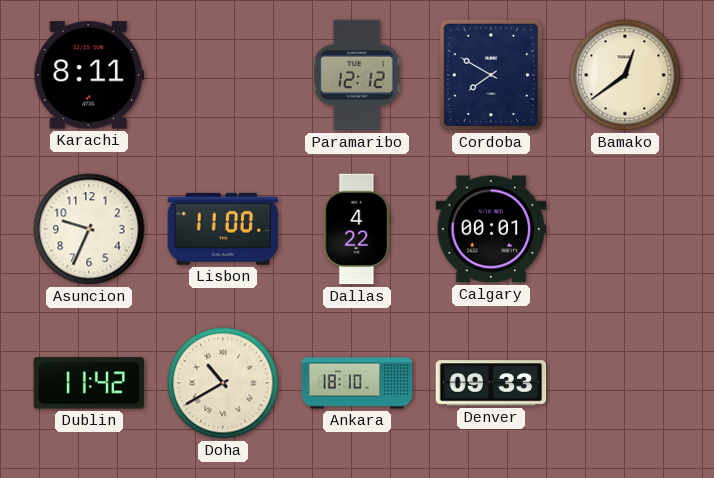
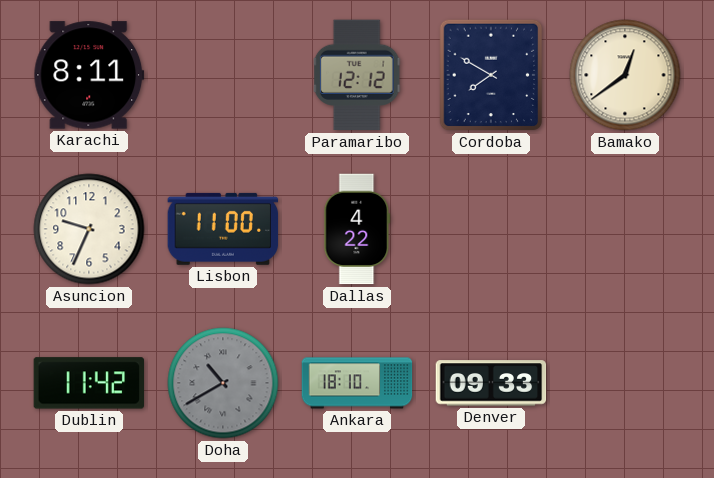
Calgary: 00:01 -> none
Doha dial: cream -> grey
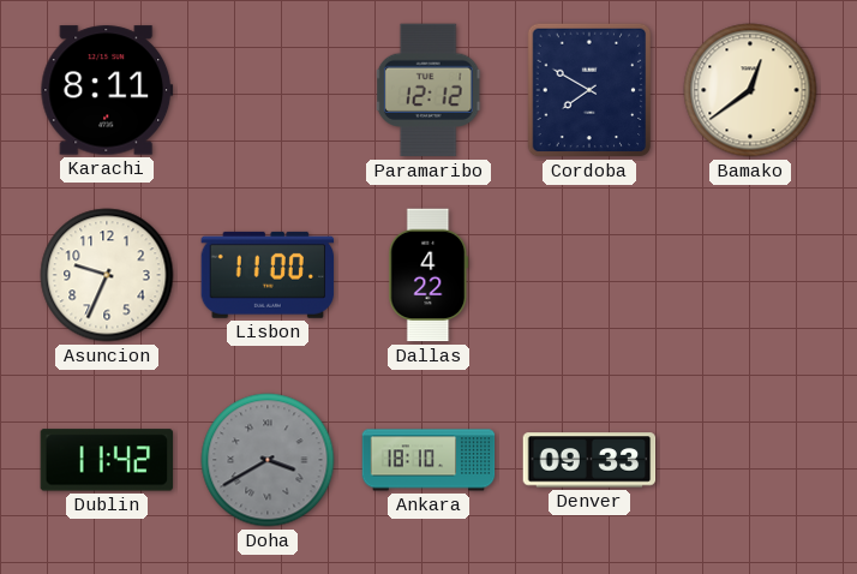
Doha: 10:40 -> 3:40
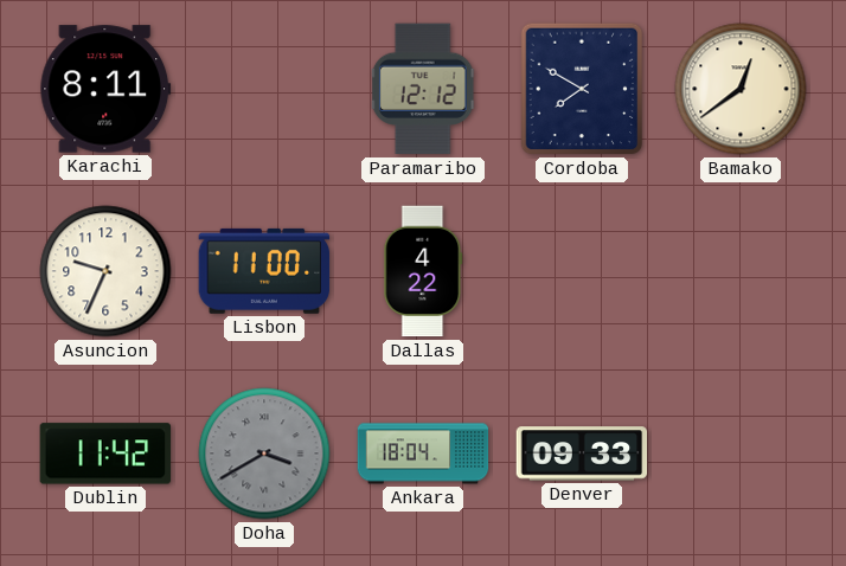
Ankara: 18:10 -> 18:04
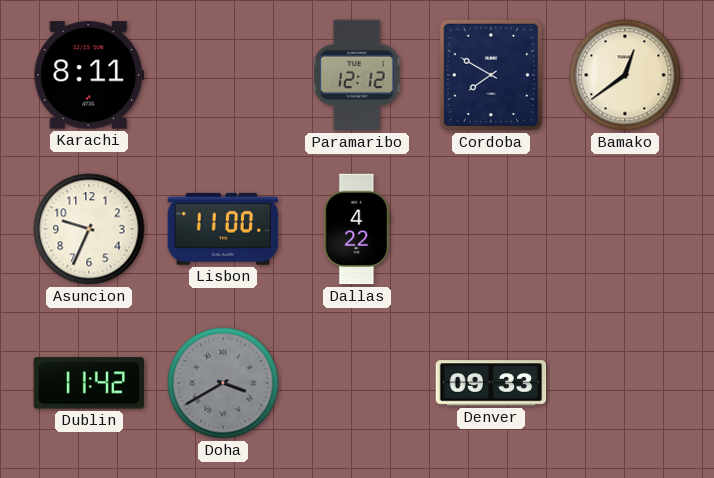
Ankara: 18:04 -> none
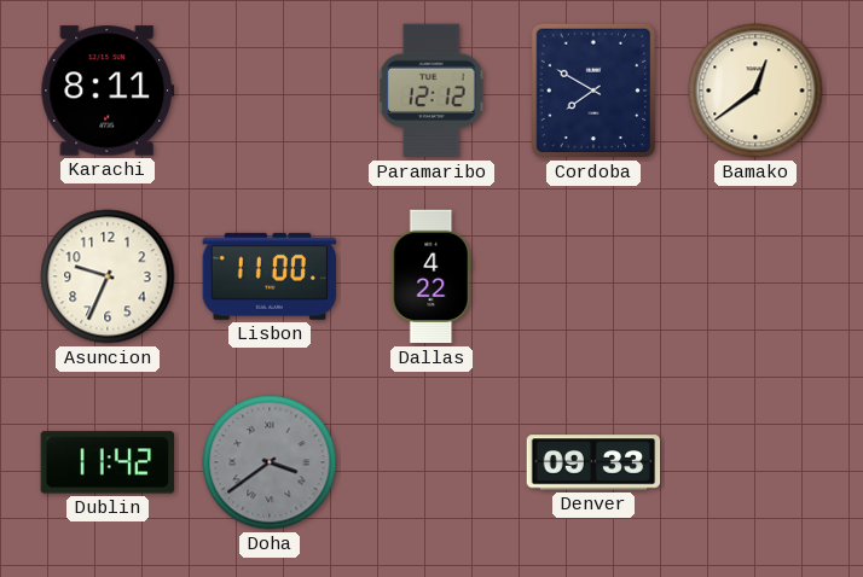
Doha: 3:40 -> 3:39
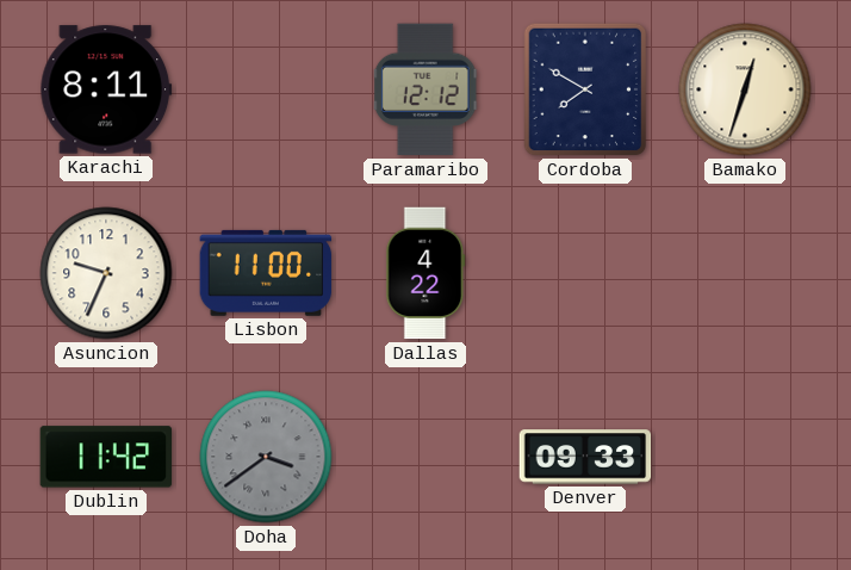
Bamako: 12:39 -> 12:33
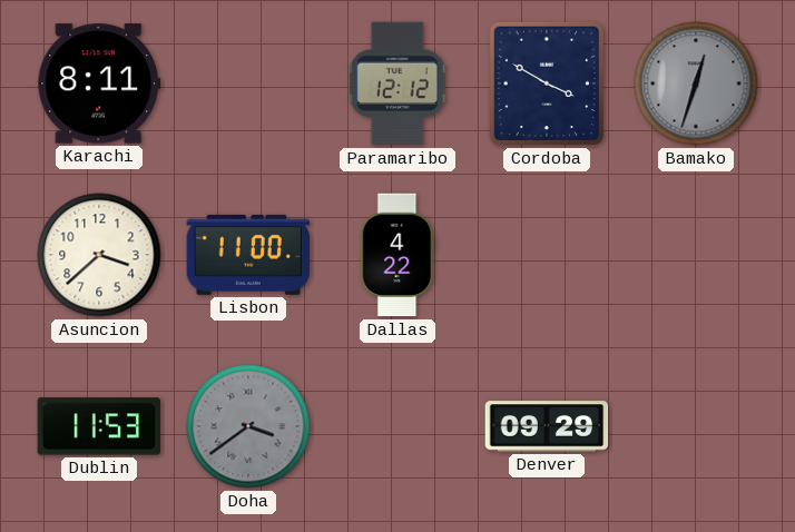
Cordoba: 7:50 -> 3:50
Bamako dial: cream -> grey
Asuncion: 9:34 -> 3:38
Dublin: 11:42 -> 11:53
Denver: 09:33 -> 09:29
